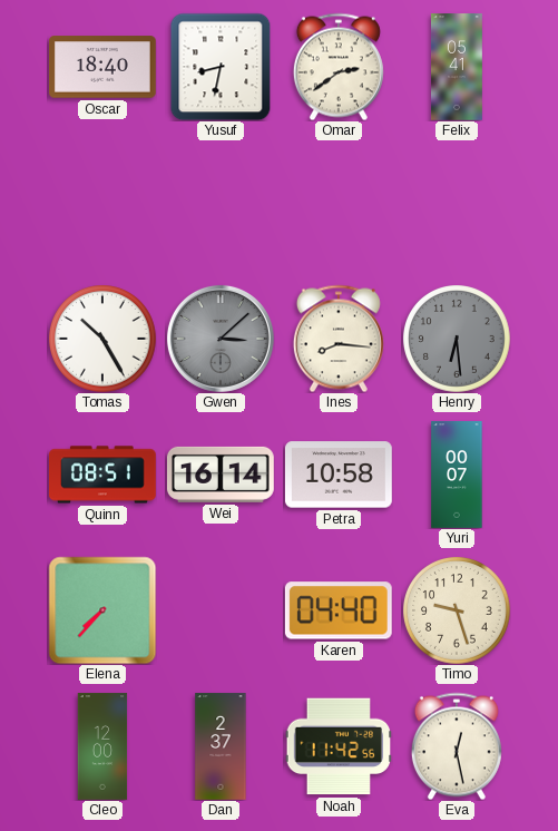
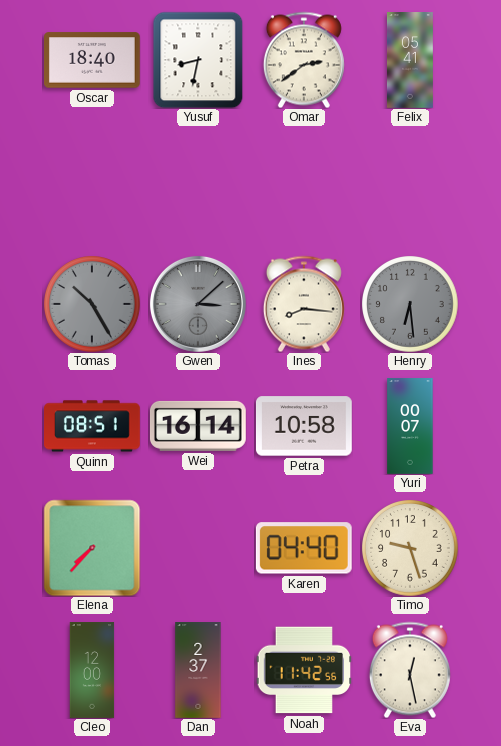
Tomas dial: white -> grey
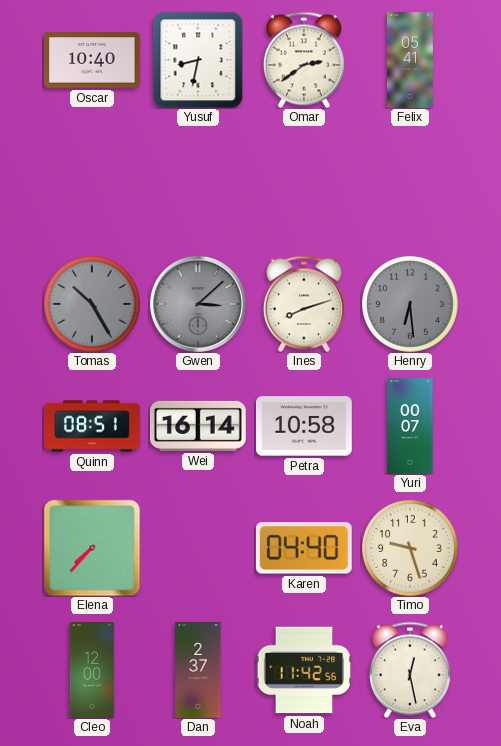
Oscar: 18:40 -> 10:40
Ines: 8:16 -> 8:12
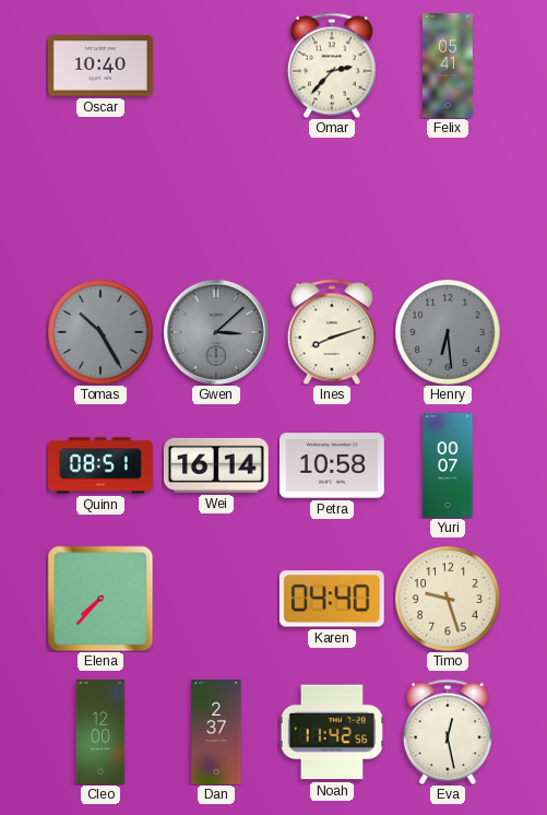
Yusuf: 8:32 -> none
Omar: 2:39 -> 2:37
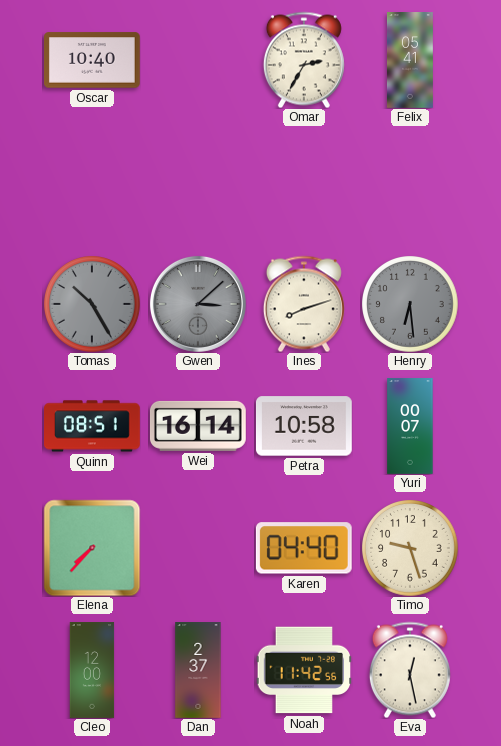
Omar: 2:37 -> 2:35
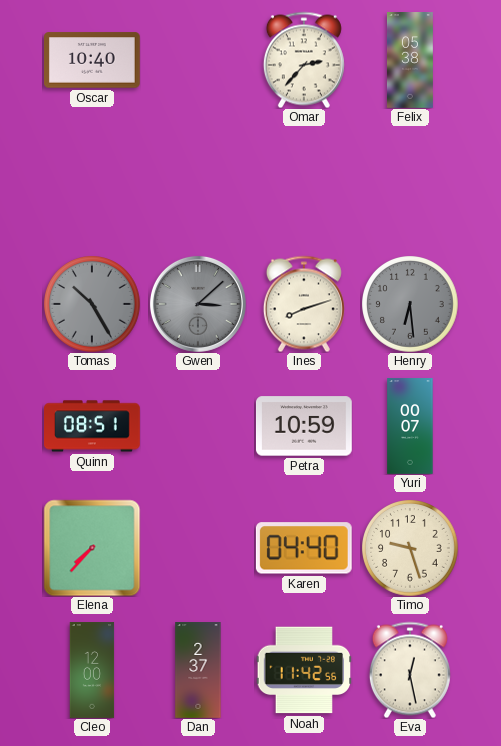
Omar: 2:35 -> 2:37
Felix: 05:41 -> 05:38
Wei: 16:14 -> none
Petra: 10:58 -> 10:59
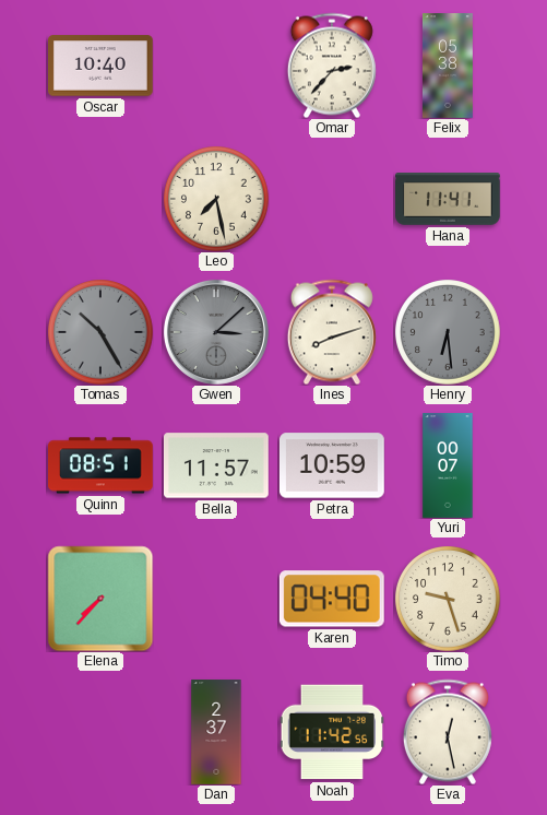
Leo: none -> 7:28
Hana: none -> 11:41
Bella: none -> 11:57
Cleo: 12:00 -> none
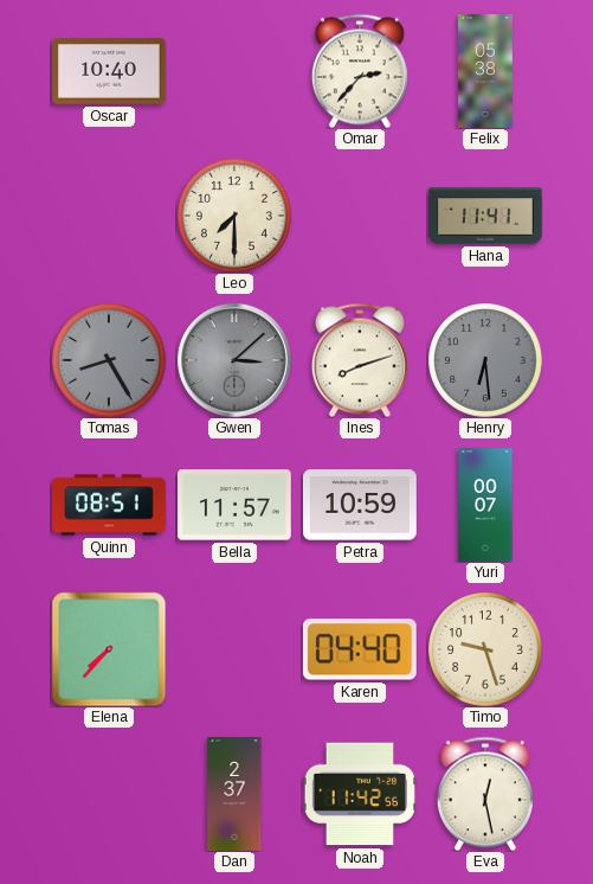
Leo: 7:28 -> 7:30
Tomas: 10:25 -> 8:25
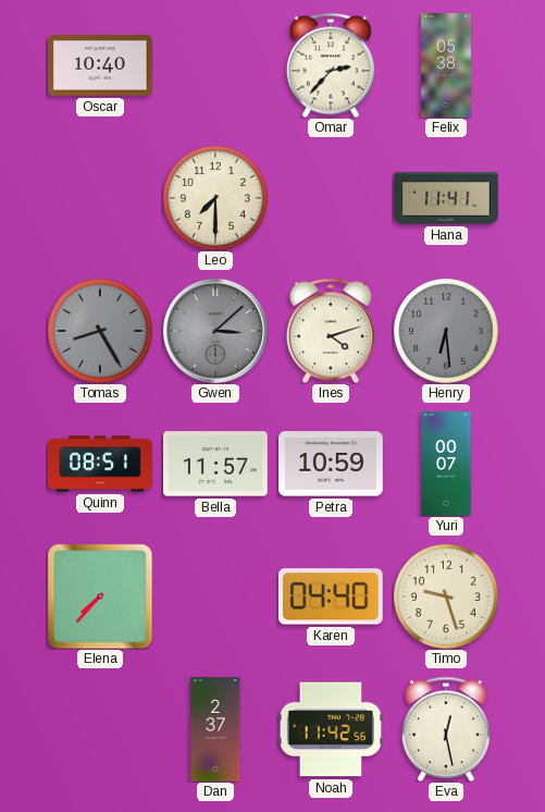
Ines: 8:12 -> 4:12
